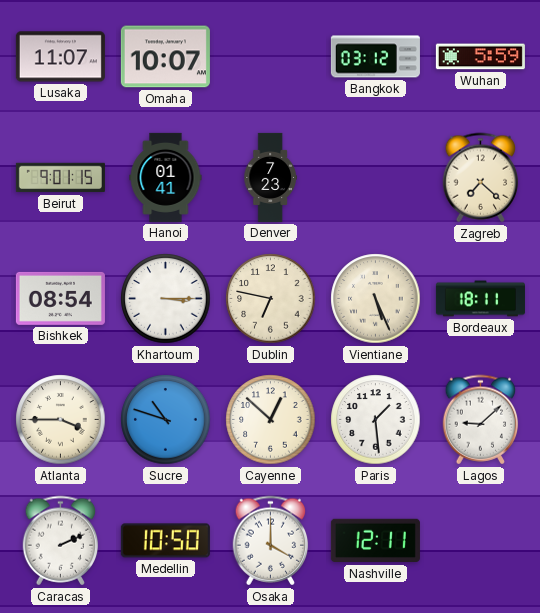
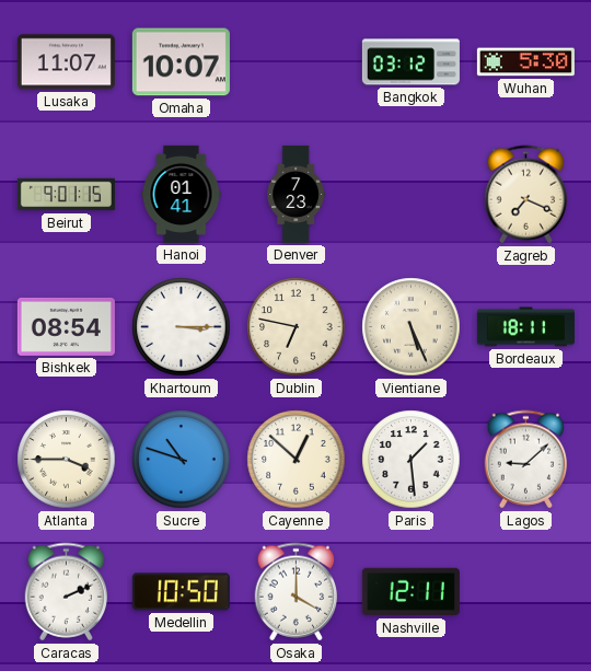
Wuhan: 5:59 -> 5:30
Zagreb: 7:22 -> 7:19
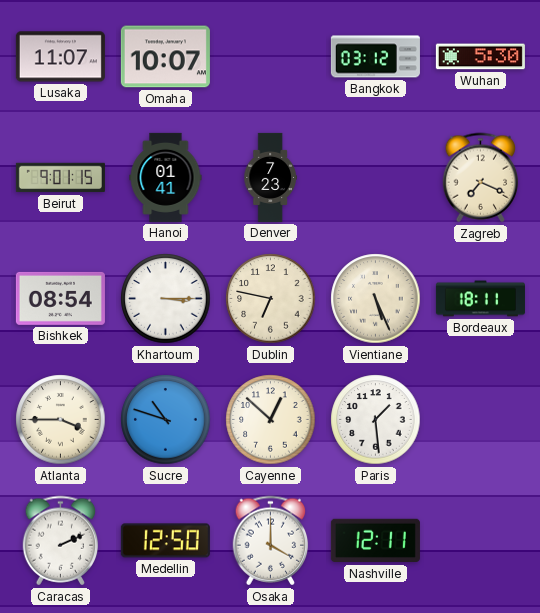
Lagos: 9:08 -> none
Medellin: 10:50 -> 12:50
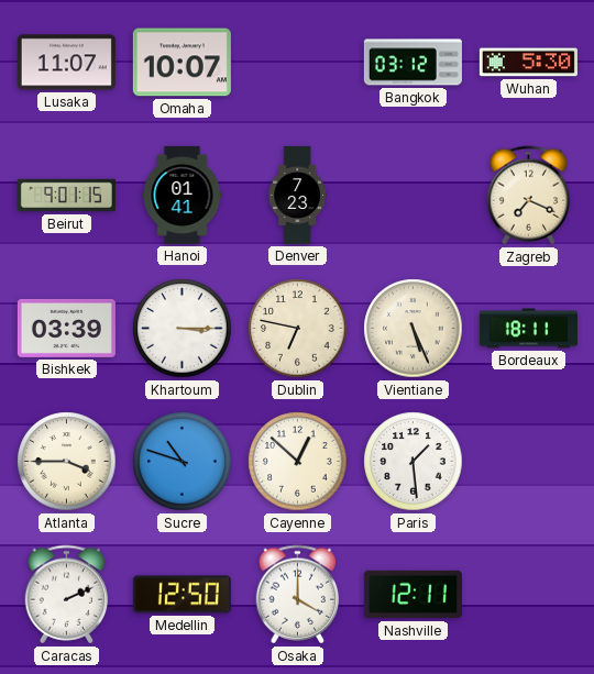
Bishkek: 08:54 -> 03:39
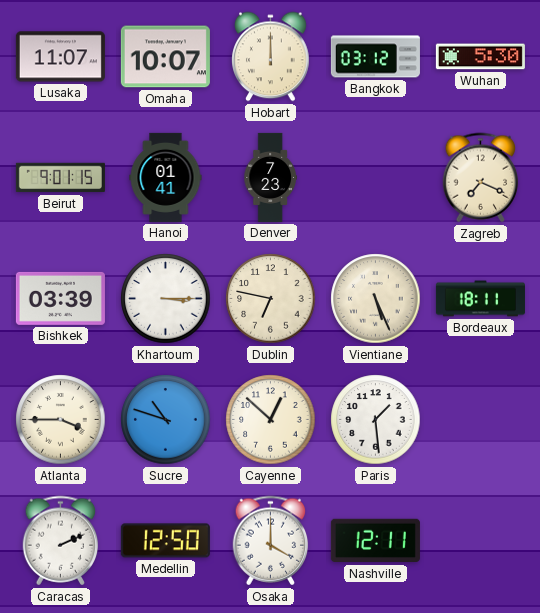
Hobart: none -> 12:00
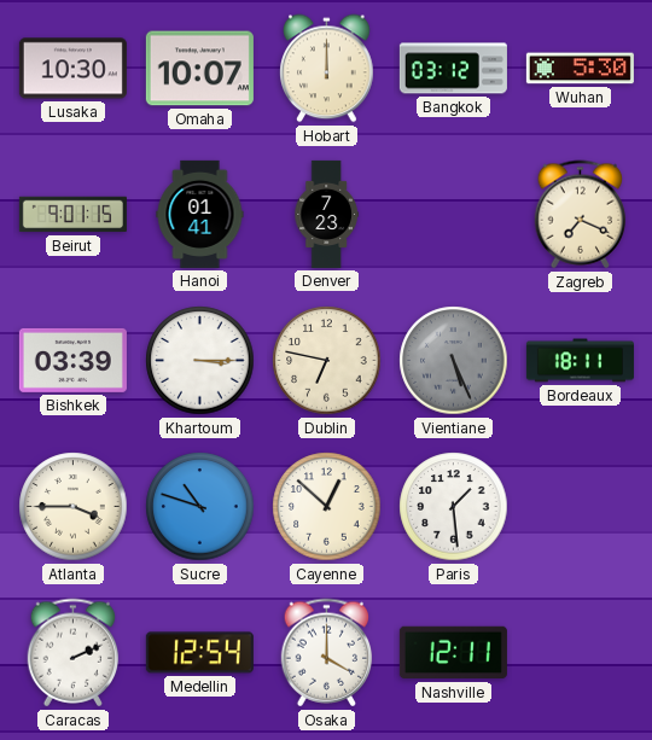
Lusaka: 11:07 -> 10:30
Vientiane dial: cream -> grey
Medellin: 12:50 -> 12:54
